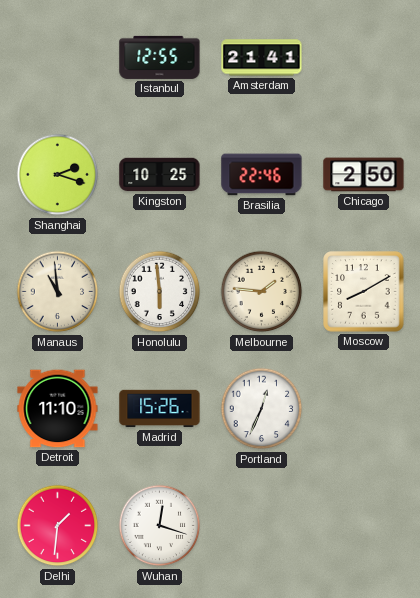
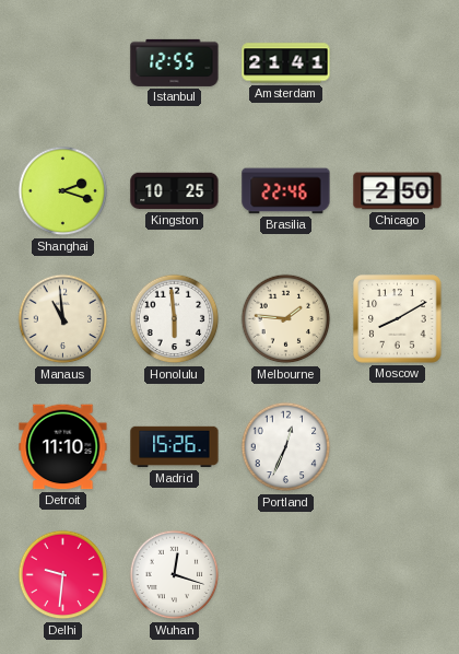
Delhi: 1:31 -> 9:31
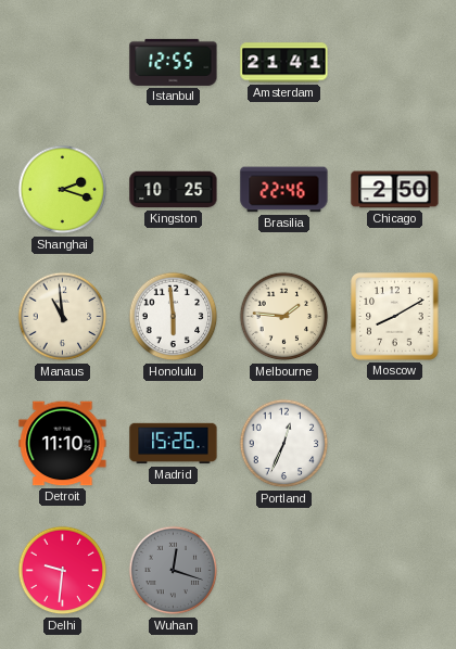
Wuhan dial: white -> grey
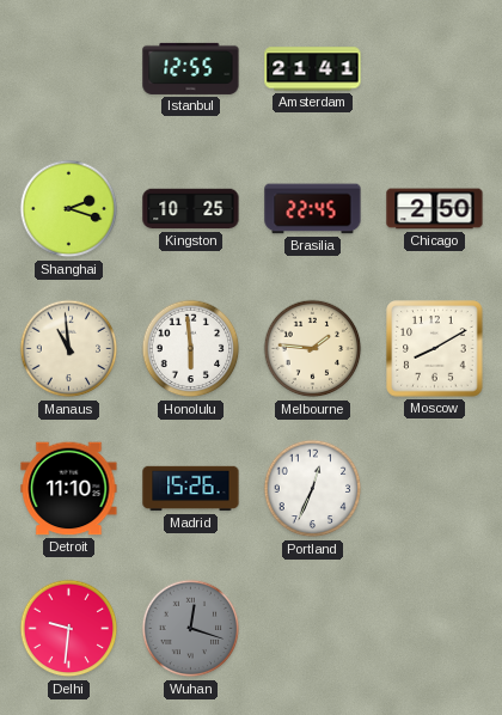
Brasilia: 22:46 -> 22:45
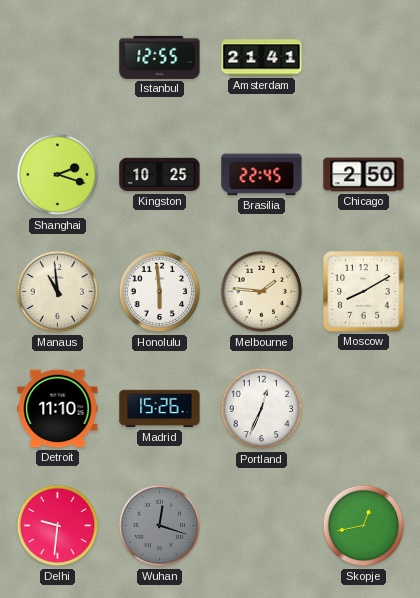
Skopje: none -> 12:43
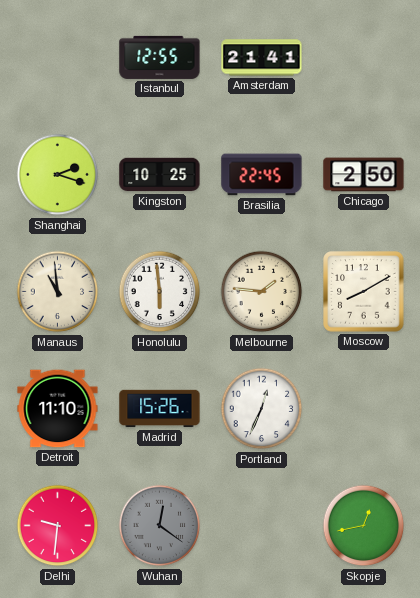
Wuhan: 12:18 -> 12:21
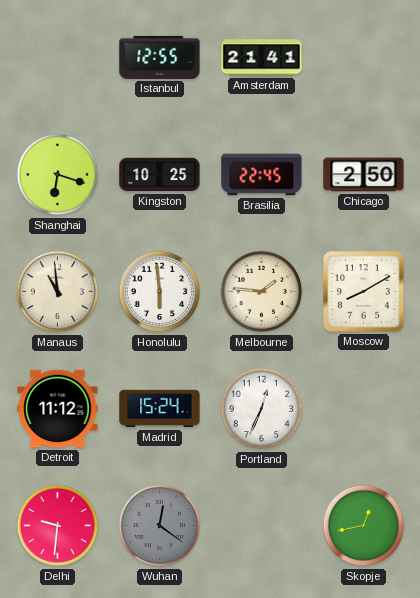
Shanghai: 2:18 -> 6:18
Detroit: 11:10 -> 11:12
Madrid: 15:26 -> 15:24
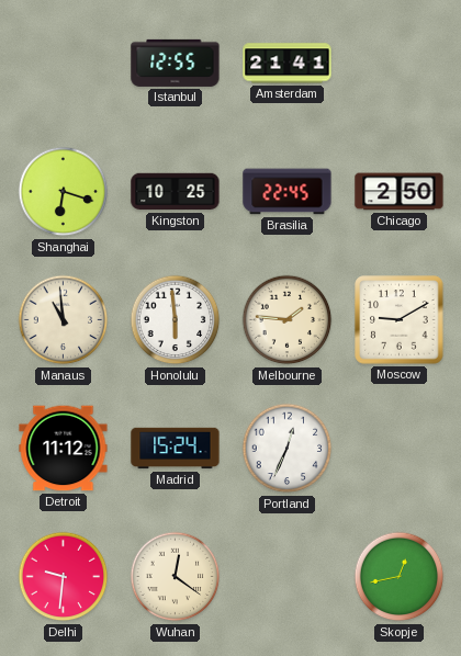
Moscow: 8:10 -> 9:10
Wuhan dial: grey -> cream
